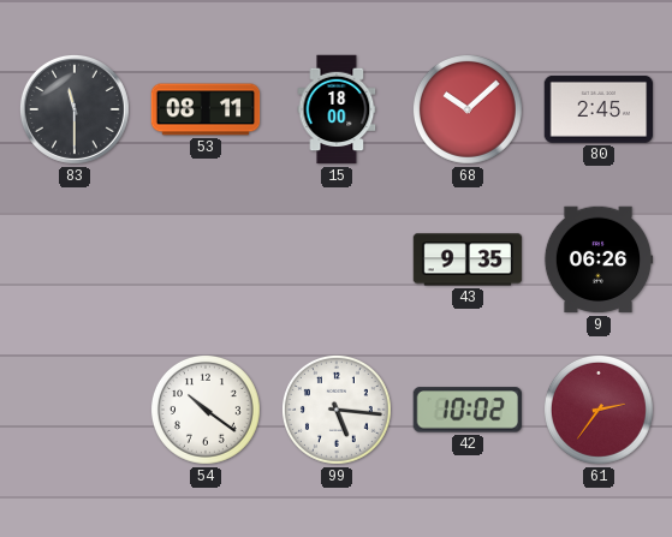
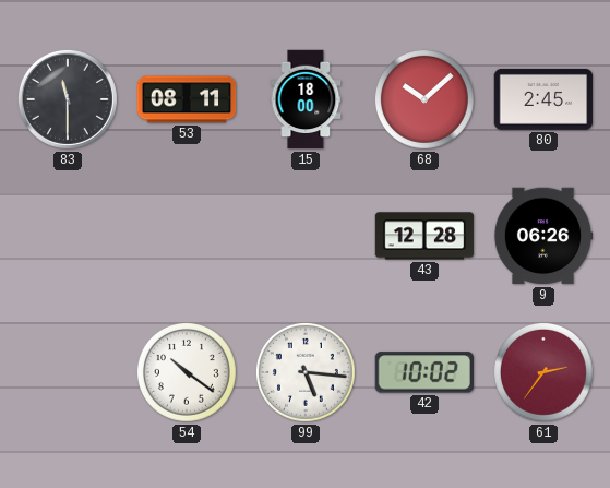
43: 9:35 -> 12:28
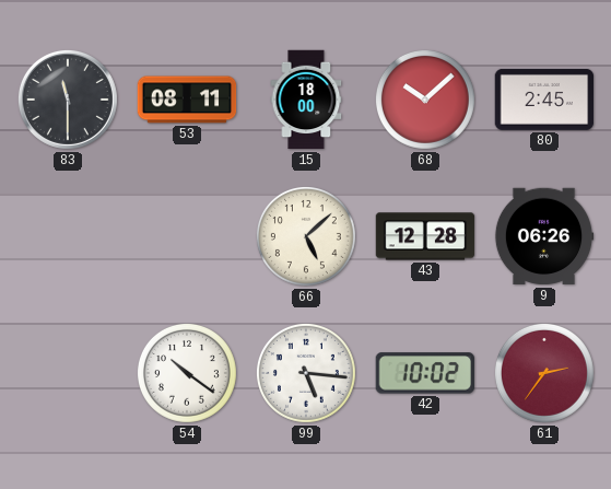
66: none -> 5:08
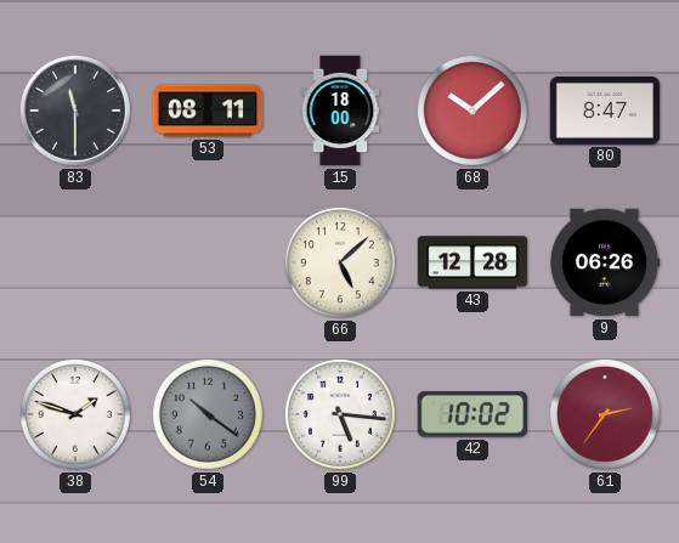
80: 2:45 -> 8:47
38: none -> 1:48
54 dial: white -> grey
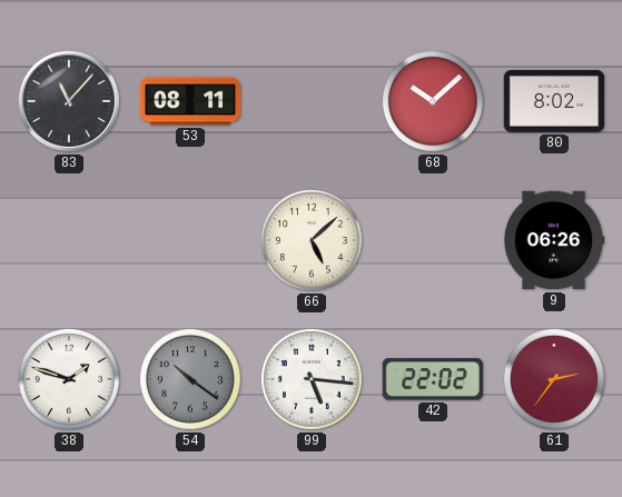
83: 11:30 -> 11:07
15: 18:00 -> none
80: 8:47 -> 8:02
43: 12:28 -> none
42: 10:02 -> 22:02
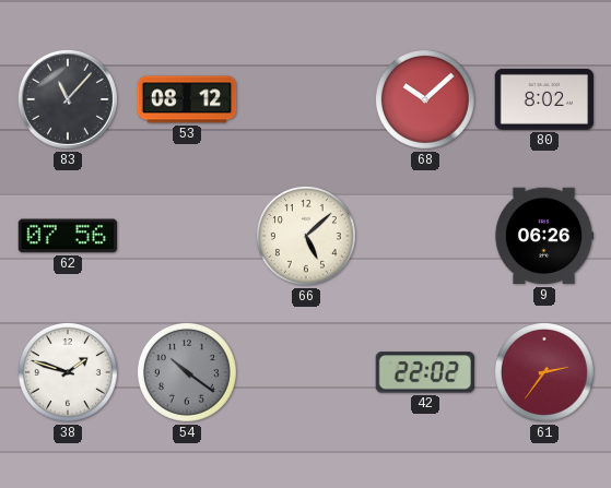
53: 08:11 -> 08:12
62: none -> 07:56
99: 5:16 -> none
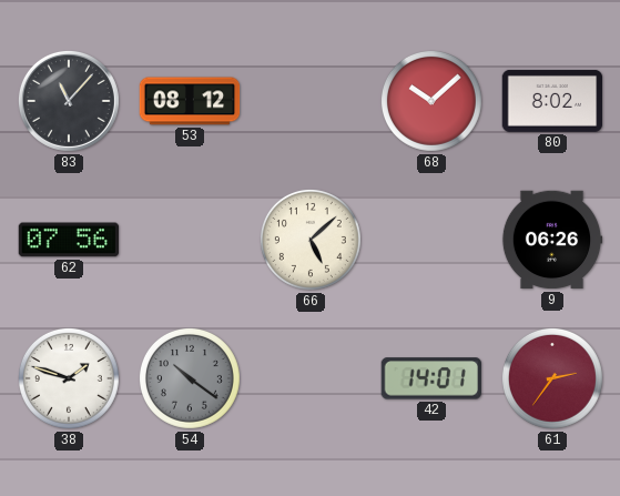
42: 22:02 -> 14:01
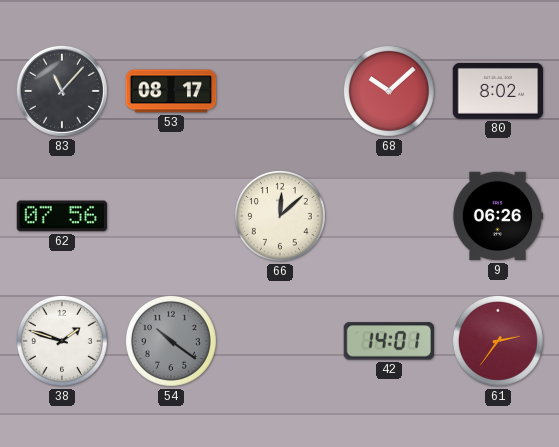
53: 08:12 -> 08:17
66: 5:08 -> 12:08
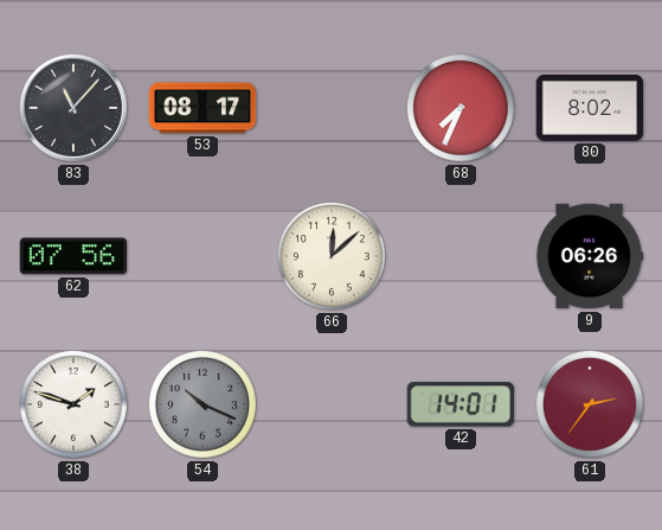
68: 10:08 -> 7:34
54: 10:21 -> 10:19
